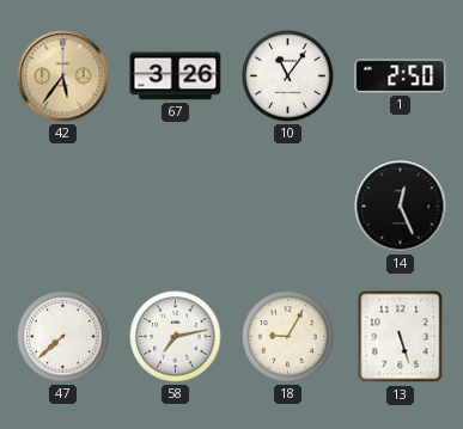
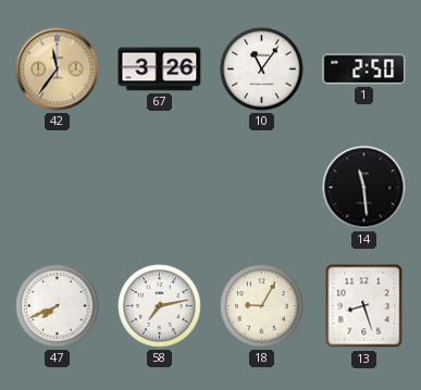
42: 5:36 -> 11:36
14: 12:26 -> 11:29
47: 7:38 -> 7:41
13: 5:27 -> 8:27
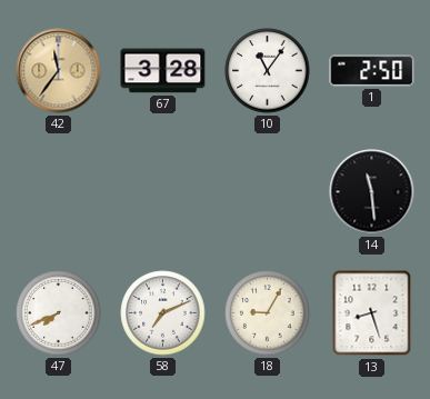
67: 3:26 -> 3:28
58: 7:13 -> 7:11
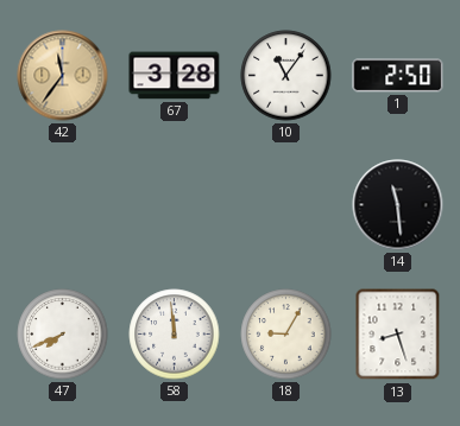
58: 7:11 -> 11:59
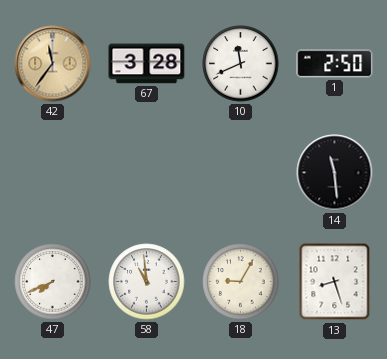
10: 11:06 -> 11:41
58: 11:59 -> 10:59
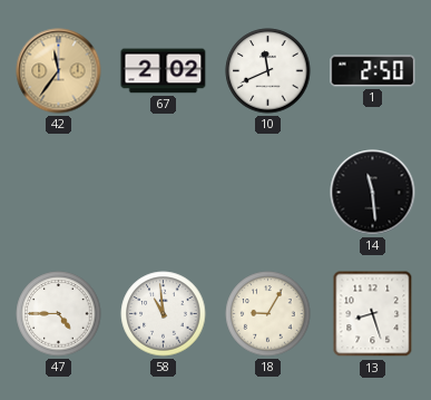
67: 3:28 -> 2:02
47: 7:41 -> 4:45
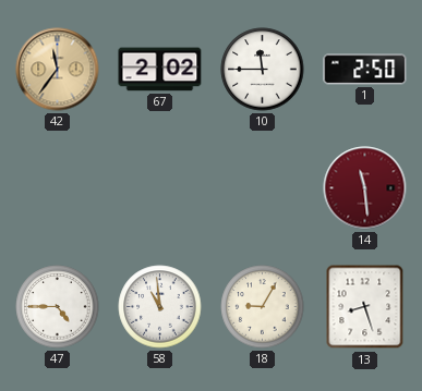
10: 11:41 -> 11:45
14 dial: black -> burgundy
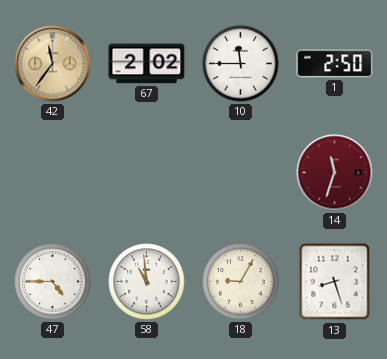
14: 11:29 -> 11:33
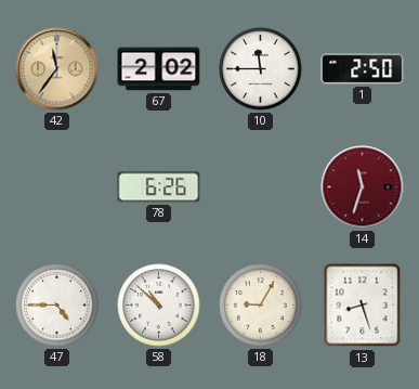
78: none -> 6:26
58: 10:59 -> 10:52
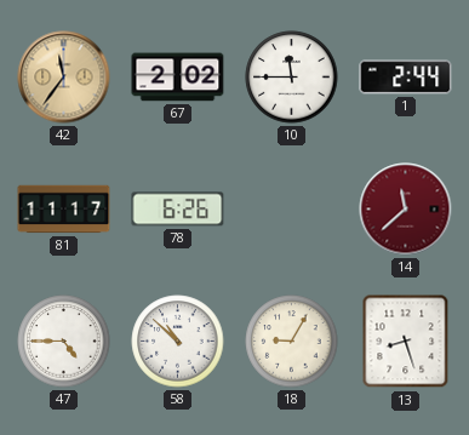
1: 2:50 -> 2:44
81: none -> 11:17
14: 11:33 -> 11:38
